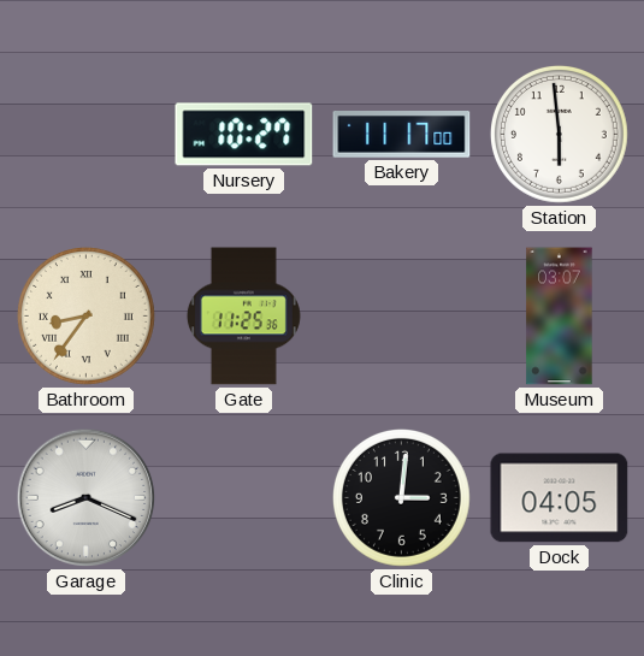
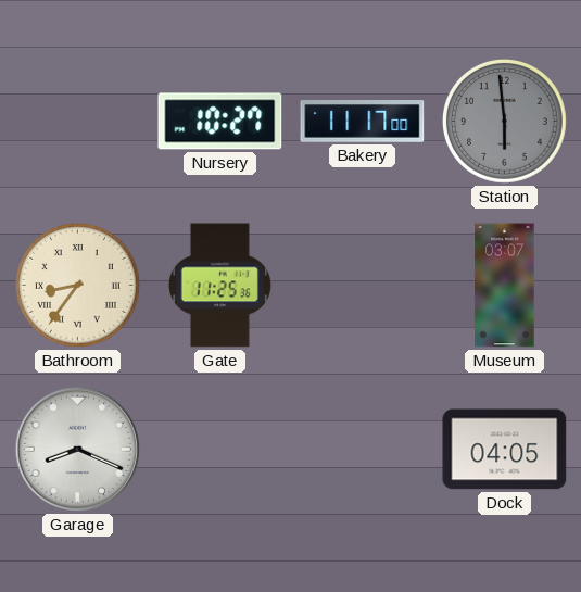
Station dial: white -> grey
Clinic: 3:01 -> none
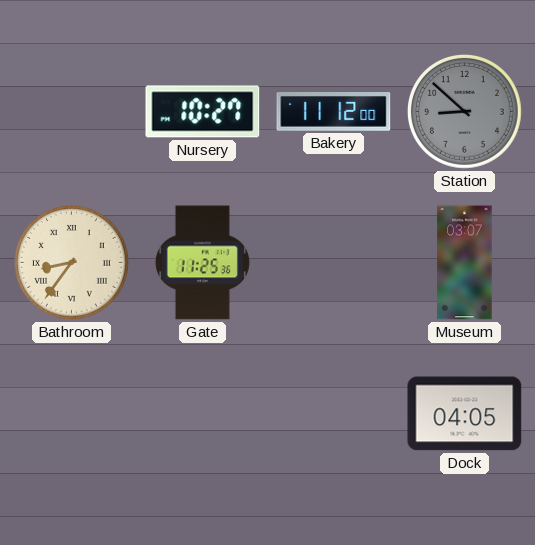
Bakery: 11:17 -> 11:12
Station: 5:59 -> 8:52
Garage: 8:19 -> none
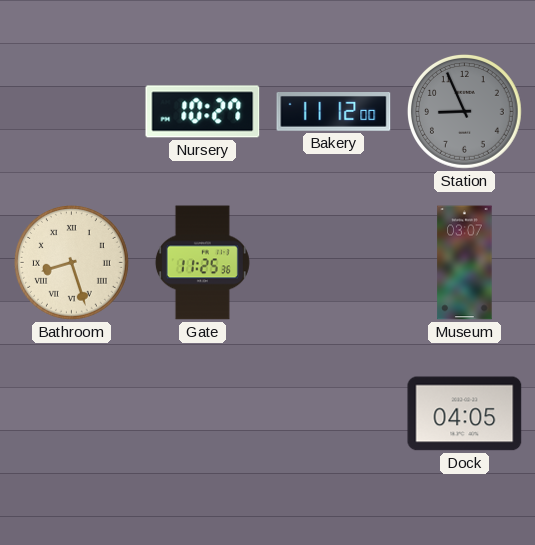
Station: 8:52 -> 8:56
Bathroom: 8:36 -> 8:27
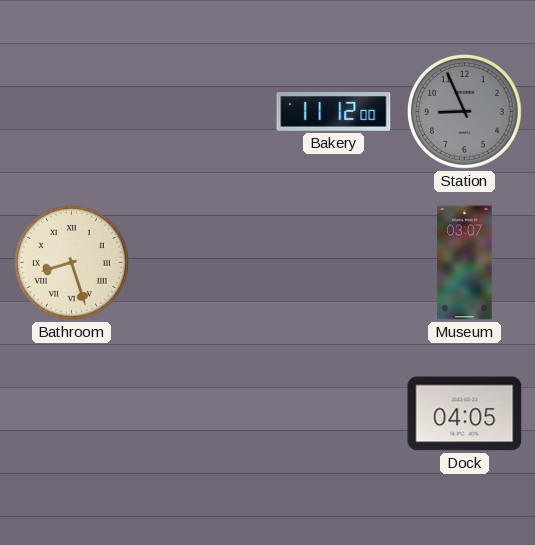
Nursery: 10:27 -> none
Gate: 11:25 -> none
